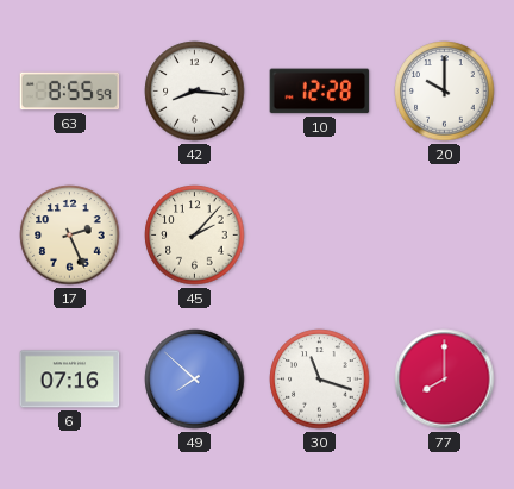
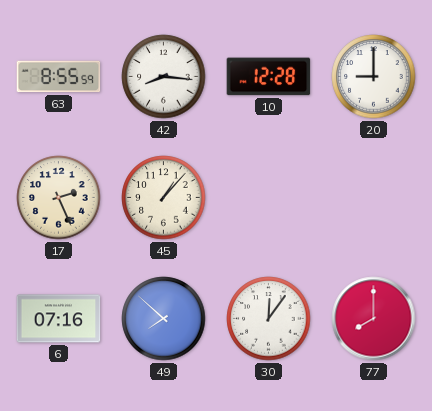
20: 10:00 -> 9:00
45: 2:07 -> 1:07
30: 11:18 -> 12:06
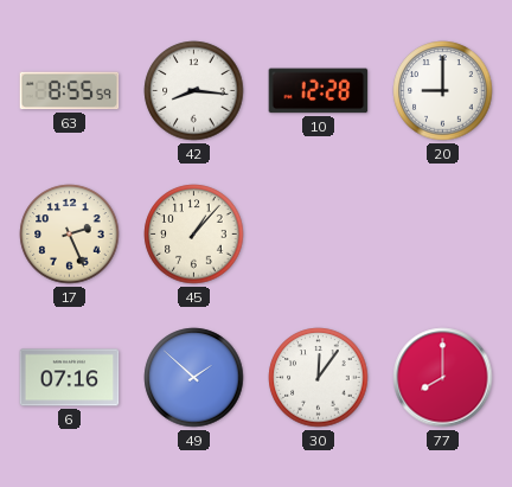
49: 7:52 -> 1:52
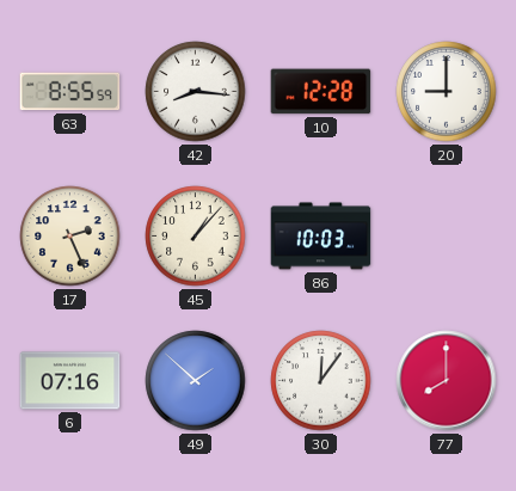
86: none -> 10:03
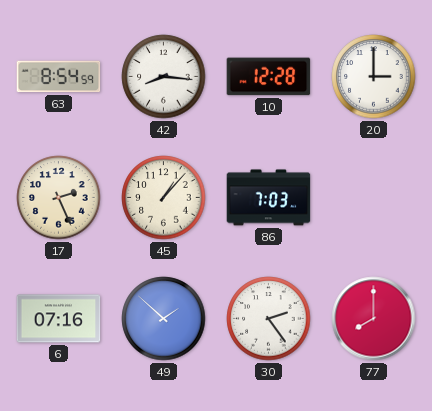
63: 8:55 -> 8:54
20: 9:00 -> 3:00
86: 10:03 -> 7:03
30: 12:06 -> 2:24
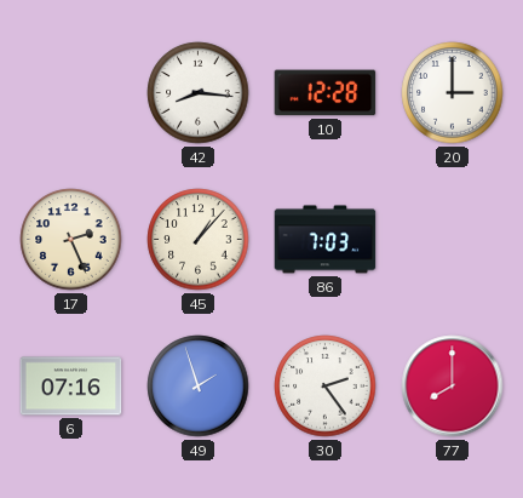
63: 8:54 -> none
49: 1:52 -> 1:57
